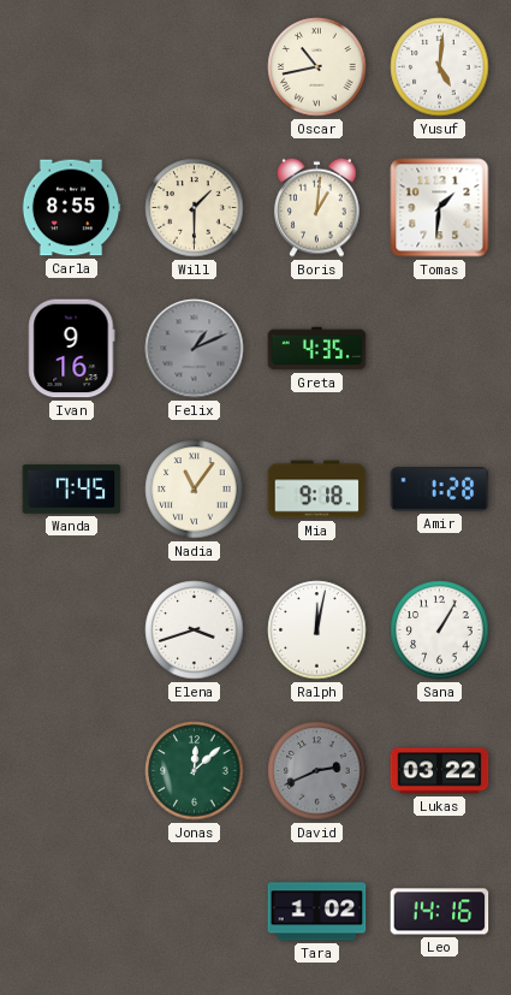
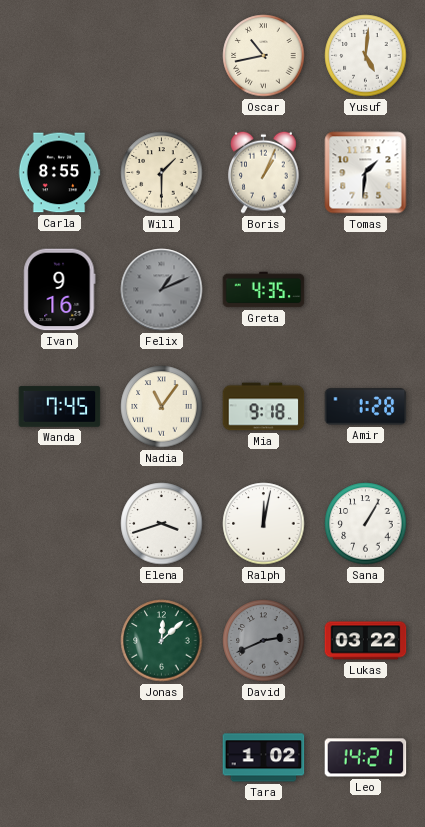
Boris: 1:01 -> 1:04
Leo: 14:16 -> 14:21
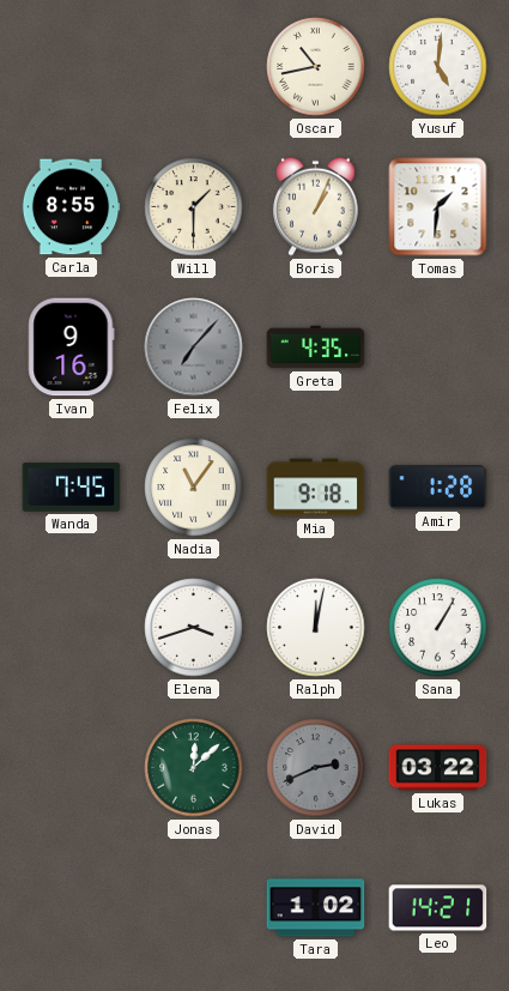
Felix: 1:11 -> 7:07
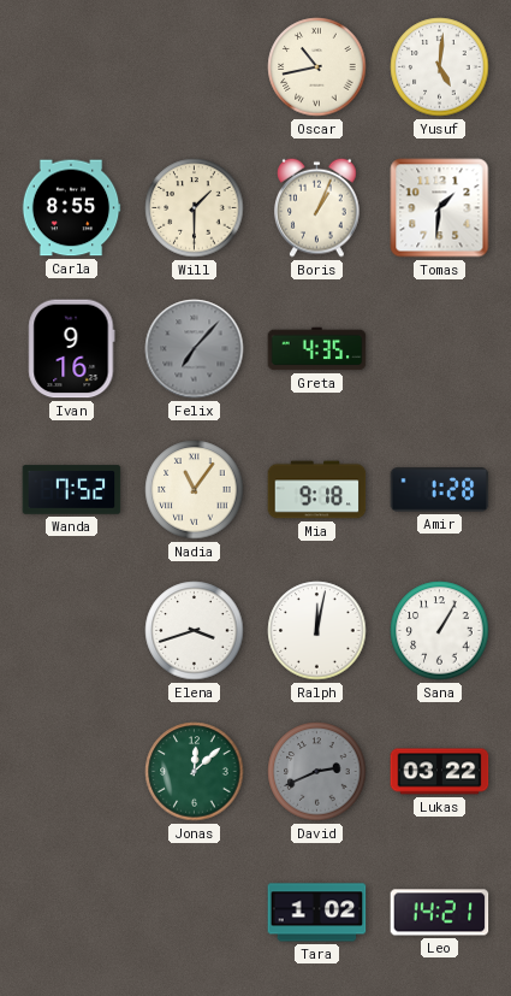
Wanda: 7:45 -> 7:52
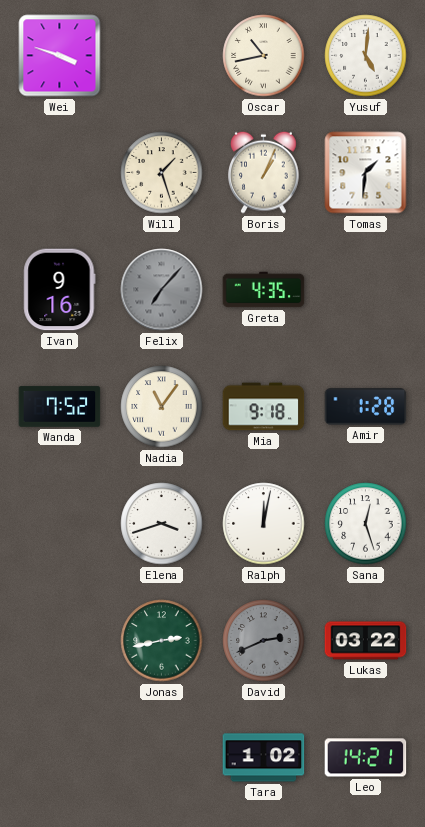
Wei: none -> 3:48
Carla: 8:55 -> none
Will: 1:30 -> 1:27
Sana: 1:05 -> 12:27
Jonas: 12:08 -> 2:43
